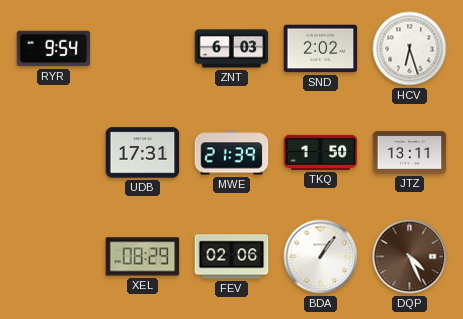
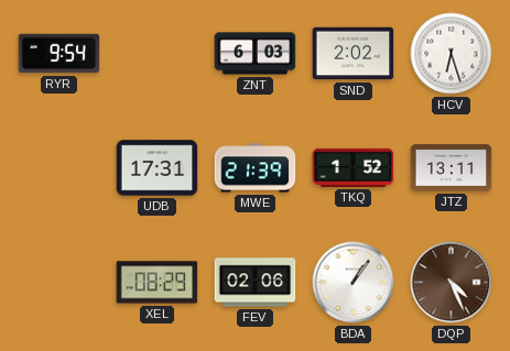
TKQ: 1:50 -> 1:52
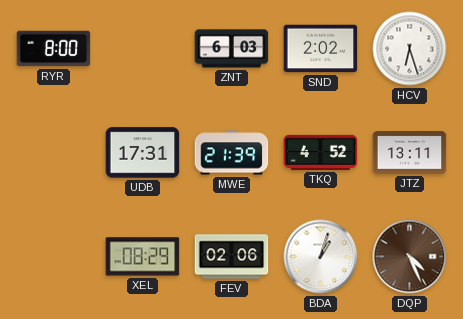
RYR: 9:54 -> 8:00
TKQ: 1:52 -> 4:52
BDA: 1:06 -> 1:03
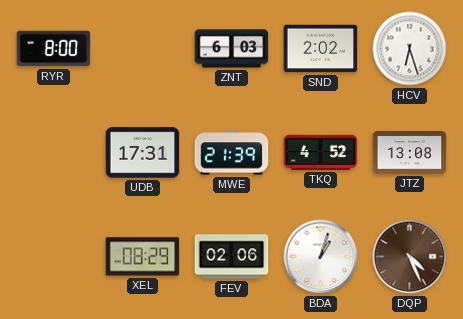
JTZ: 13:11 -> 13:08
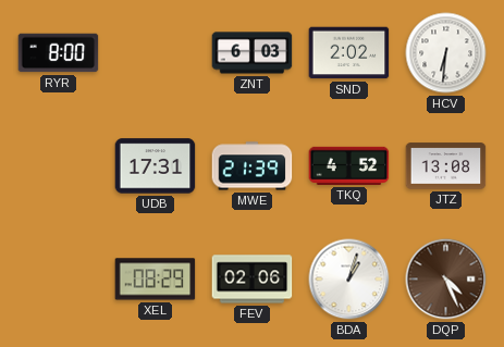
HCV: 6:27 -> 6:31
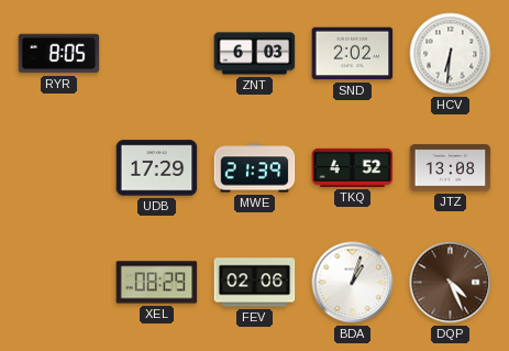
RYR: 8:00 -> 8:05
UDB: 17:31 -> 17:29
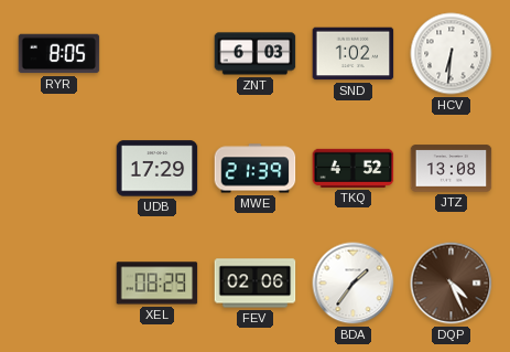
SND: 2:02 -> 1:02
BDA: 1:03 -> 1:36
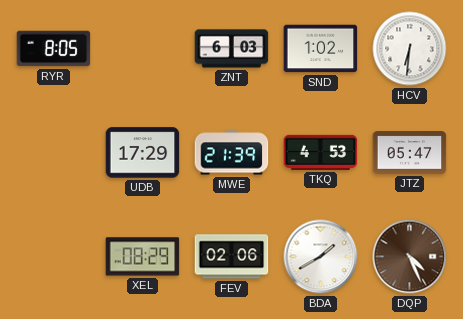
TKQ: 4:52 -> 4:53
JTZ: 13:08 -> 05:47
BDA: 1:36 -> 1:40
